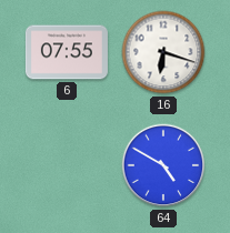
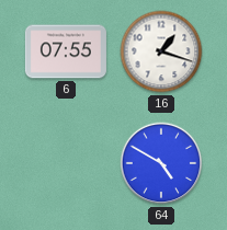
16: 6:18 -> 1:18
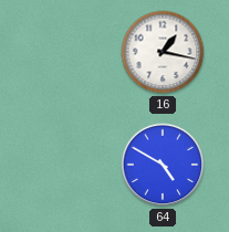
6: 07:55 -> none
16: 1:18 -> 1:17
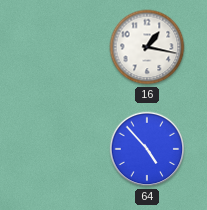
64: 4:50 -> 4:53
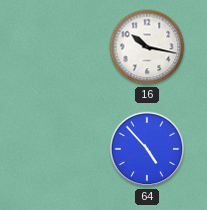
16: 1:17 -> 10:17
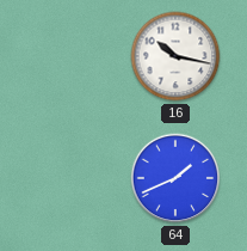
64: 4:53 -> 1:41
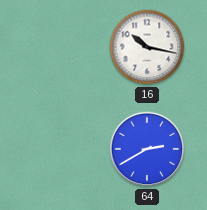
64: 1:41 -> 2:40
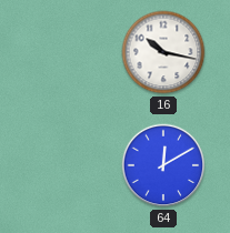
64: 2:40 -> 12:10
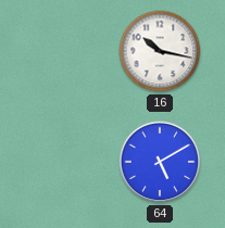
64: 12:10 -> 5:10
